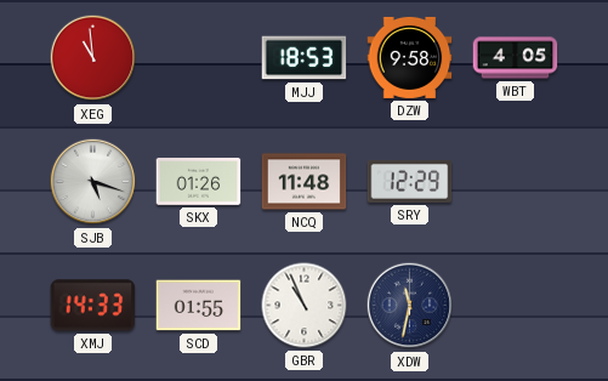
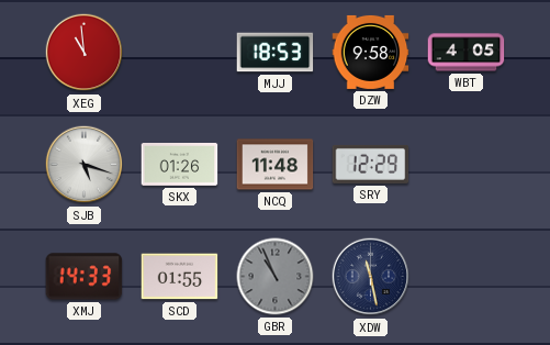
GBR dial: white -> grey
XDW: 11:32 -> 11:28
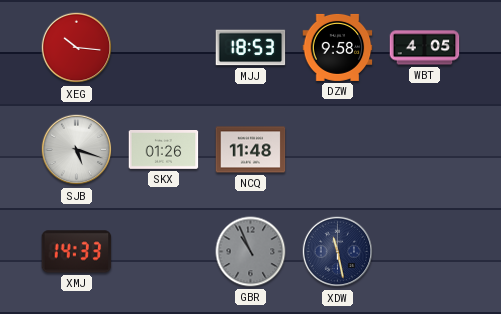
XEG: 10:59 -> 10:16
SRY: 12:29 -> none
SCD: 01:55 -> none
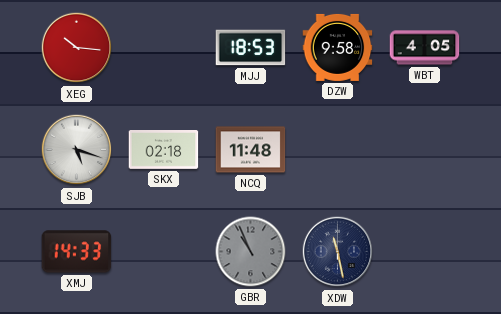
SKX: 01:26 -> 02:18
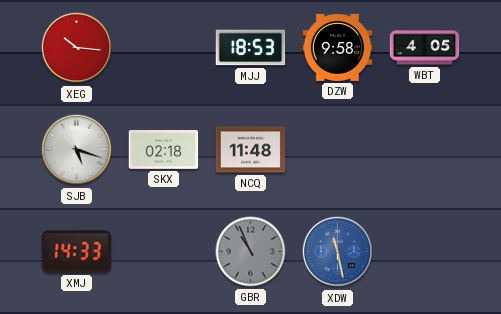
XDW dial: navy -> blue
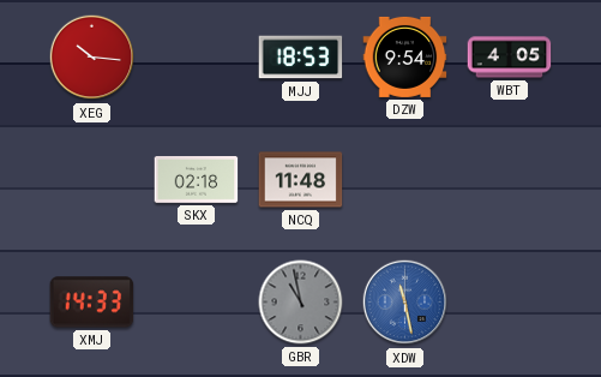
DZW: 9:58 -> 9:54
SJB: 5:18 -> none
GBR: 10:56 -> 10:58
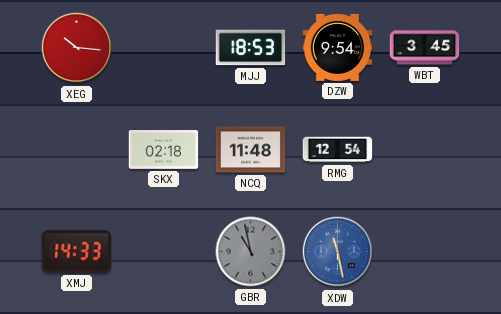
WBT: 4:05 -> 3:45
RMG: none -> 12:54
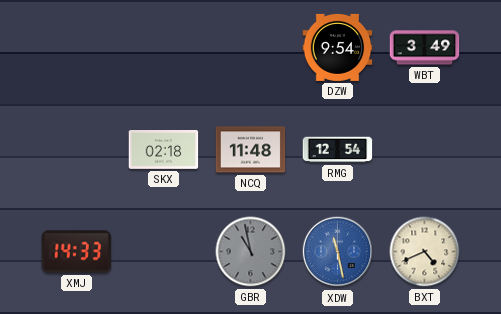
XEG: 10:16 -> none
MJJ: 18:53 -> none
WBT: 3:45 -> 3:49
BXT: none -> 4:41
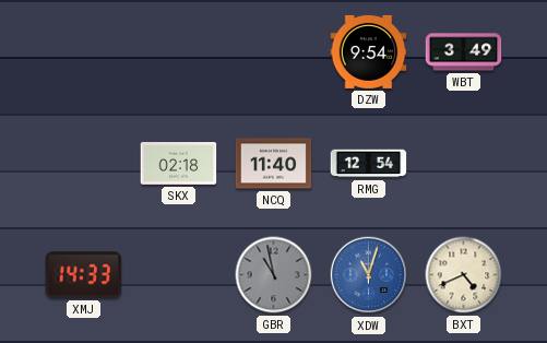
NCQ: 11:48 -> 11:40
XDW: 11:28 -> 11:03
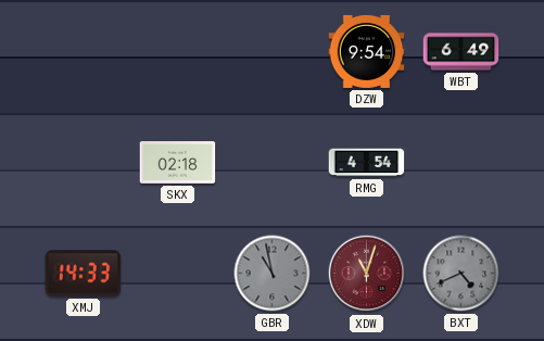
WBT: 3:49 -> 6:49
NCQ: 11:40 -> none
RMG: 12:54 -> 4:54
XDW dial: blue -> burgundy
BXT dial: cream -> grey
